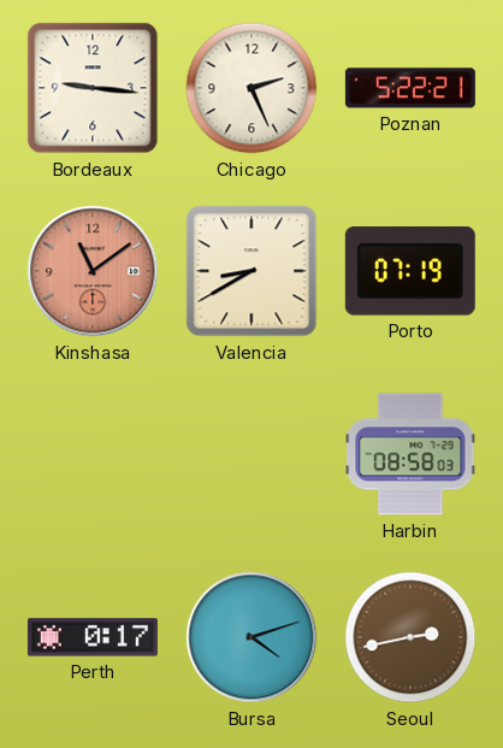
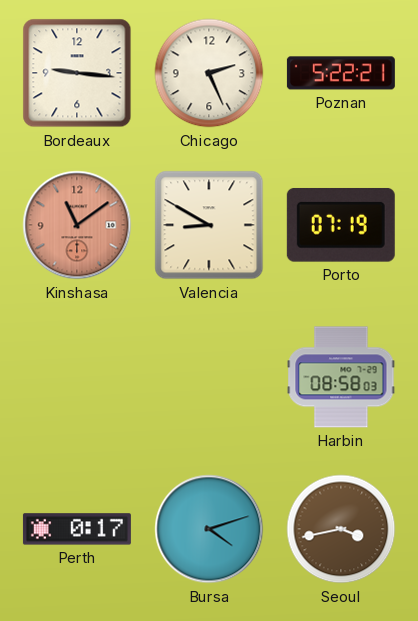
Valencia: 8:40 -> 8:50
Seoul: 2:43 -> 3:43
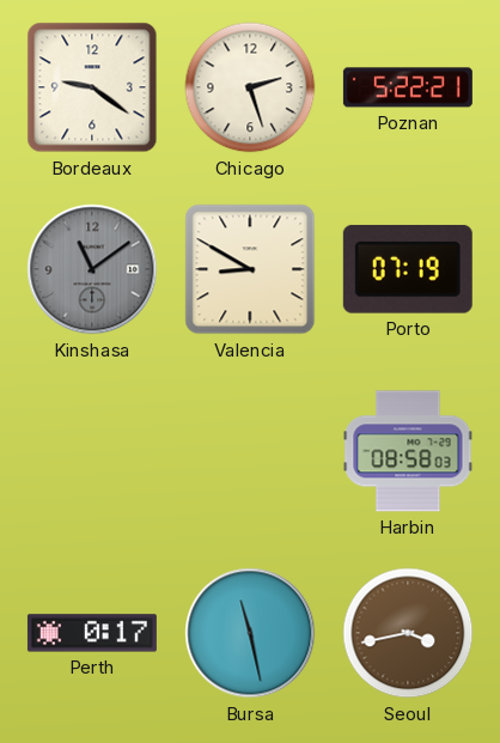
Bordeaux: 9:16 -> 9:21
Chicago: 2:26 -> 2:27
Kinshasa dial: salmon -> grey
Bursa: 4:12 -> 11:28
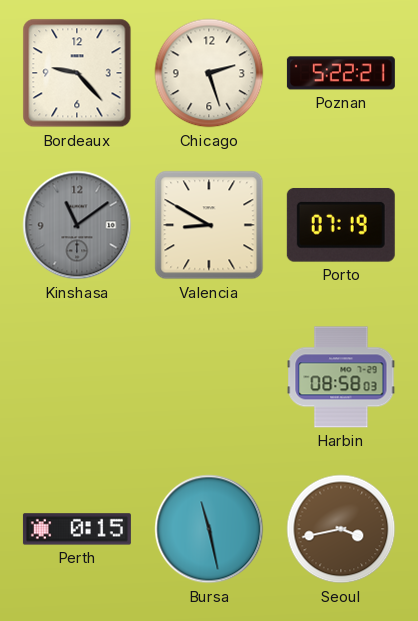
Bordeaux: 9:21 -> 9:23
Perth: 0:17 -> 0:15
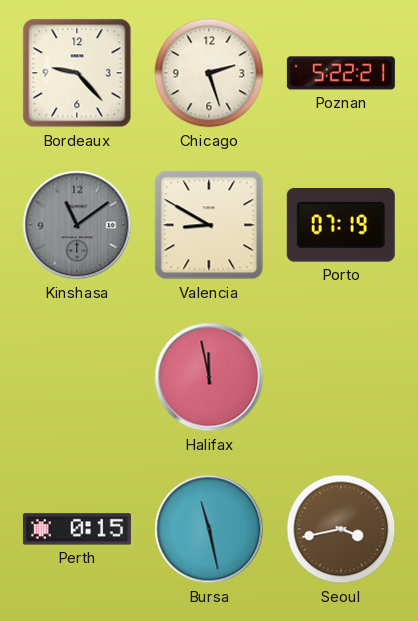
Halifax: none -> 11:58
Harbin: 08:58 -> none
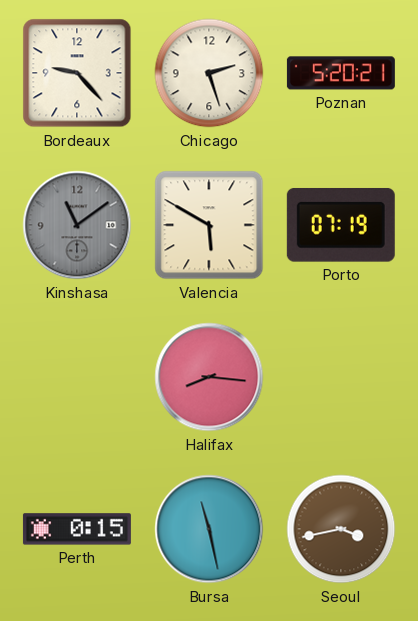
Poznan: 5:22 -> 5:20
Valencia: 8:50 -> 5:50
Halifax: 11:58 -> 8:16
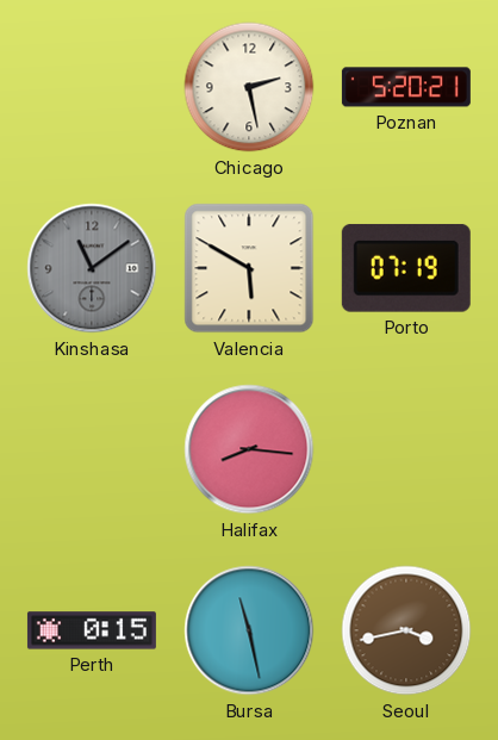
Bordeaux: 9:23 -> none
Chicago: 2:27 -> 2:28
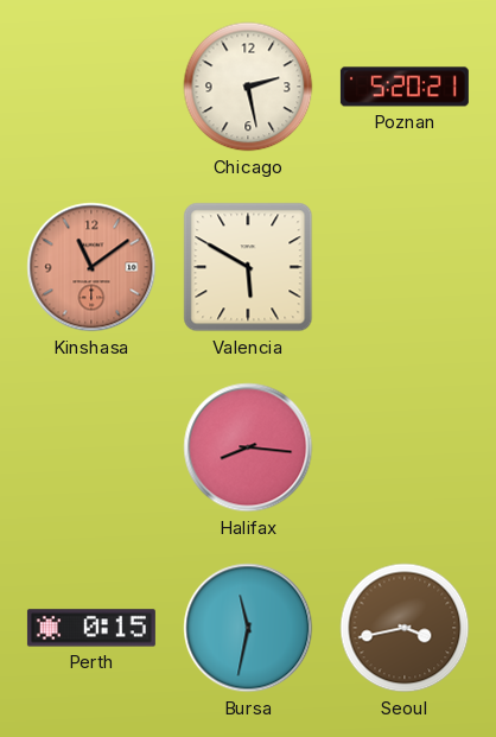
Kinshasa dial: grey -> salmon
Porto: 07:19 -> none
Bursa: 11:28 -> 11:32
